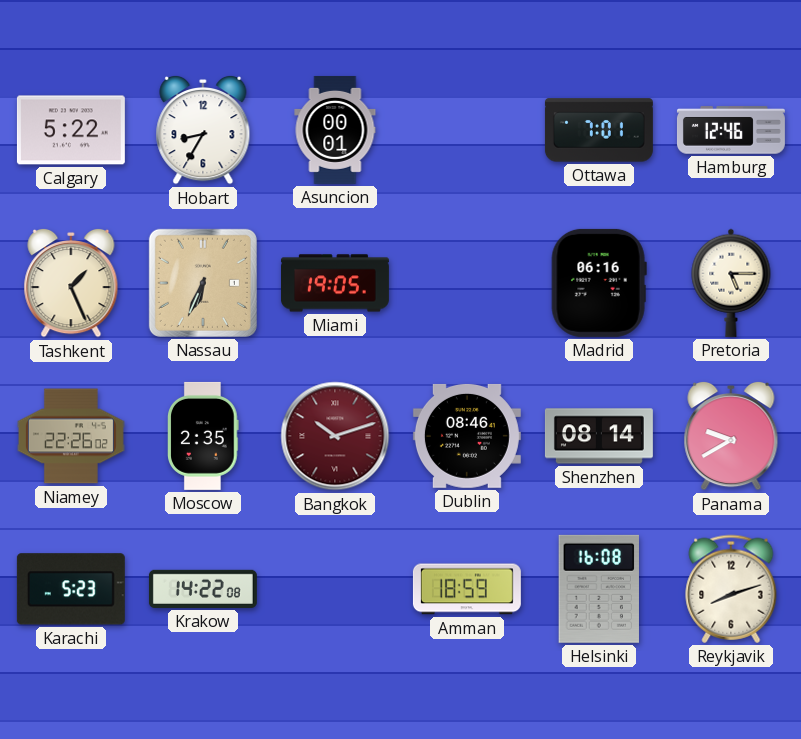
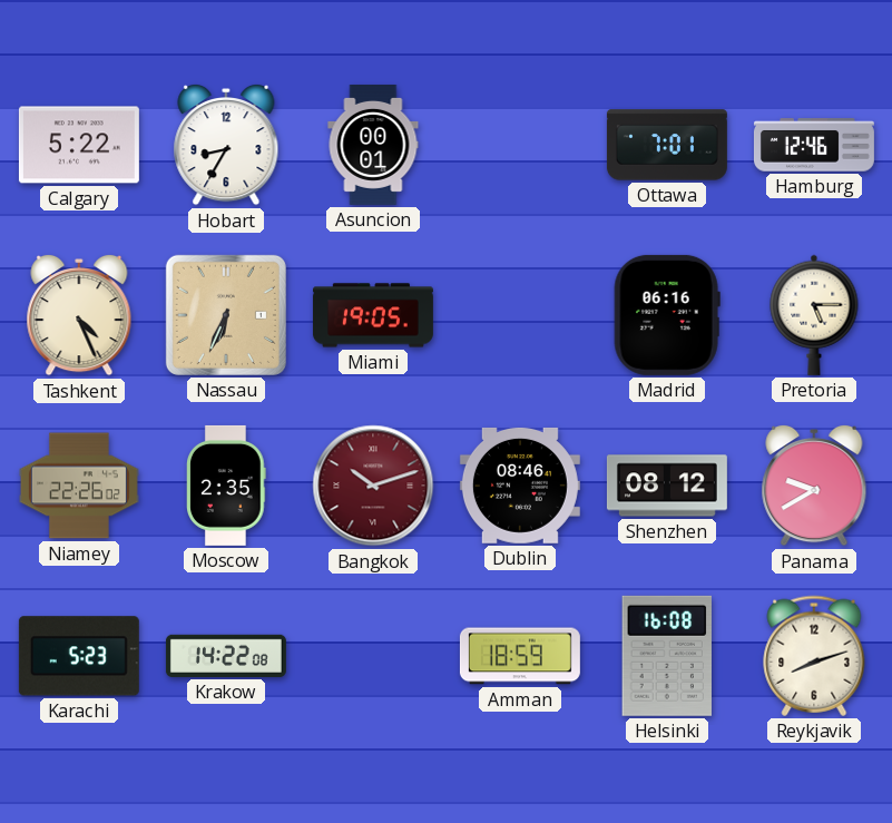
Tashkent: 1:26 -> 4:26
Shenzhen: 08:14 -> 08:12
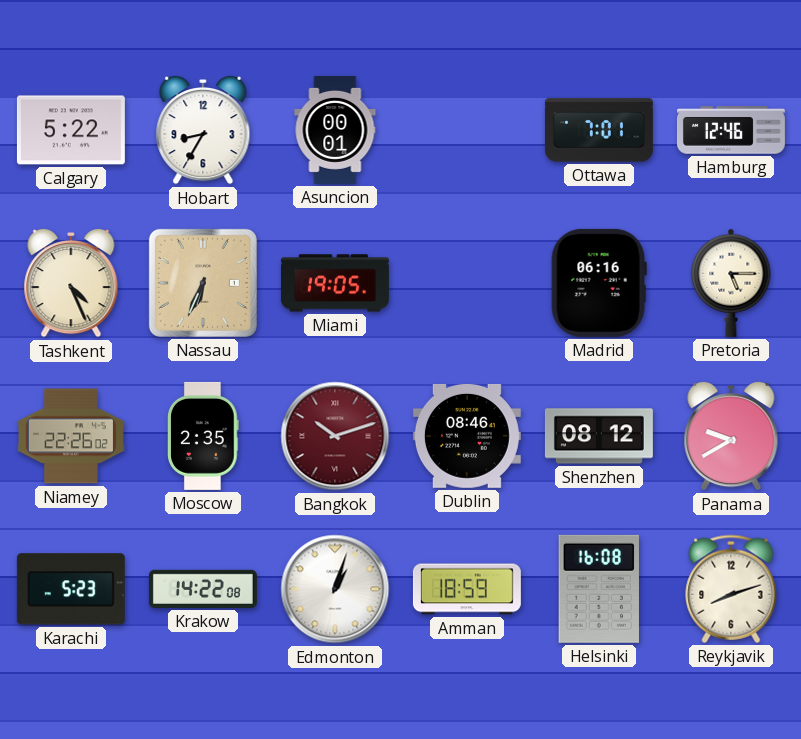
Edmonton: none -> 1:03
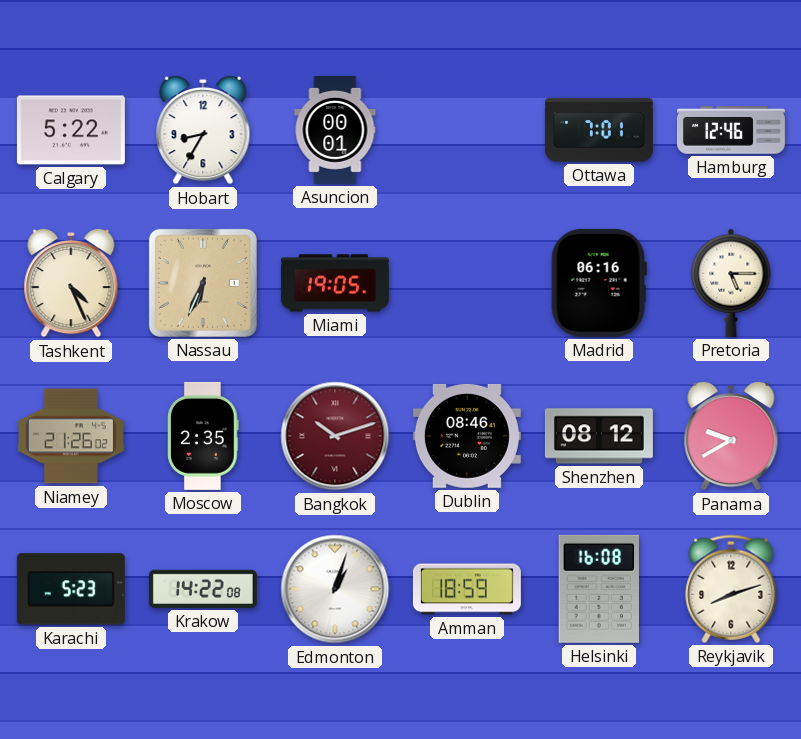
Niamey: 22:26 -> 21:26
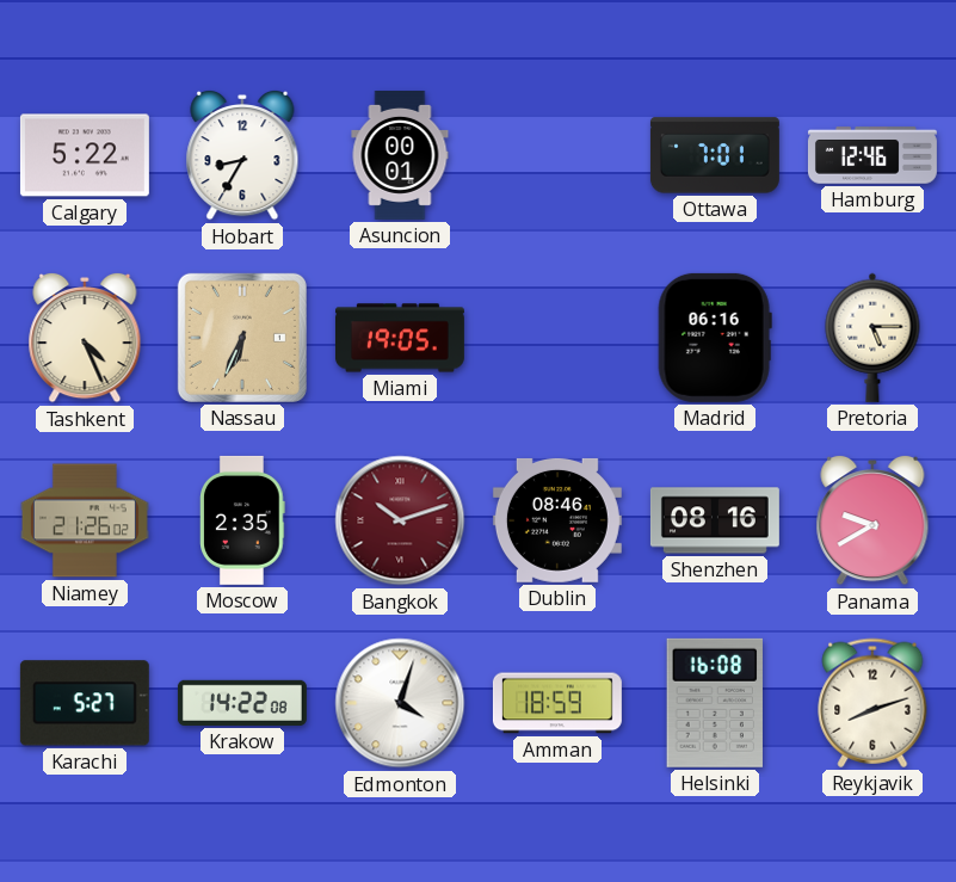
Shenzhen: 08:12 -> 08:16
Karachi: 5:23 -> 5:27
Edmonton: 1:03 -> 4:03
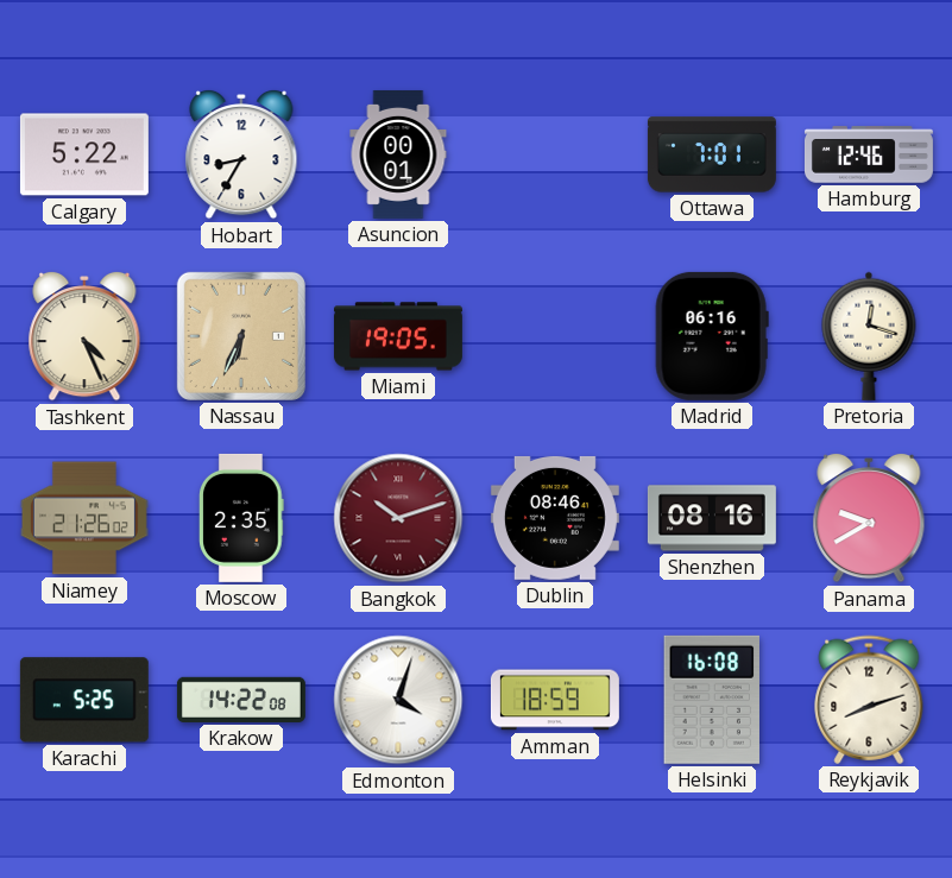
Pretoria: 5:15 -> 12:18
Karachi: 5:27 -> 5:25
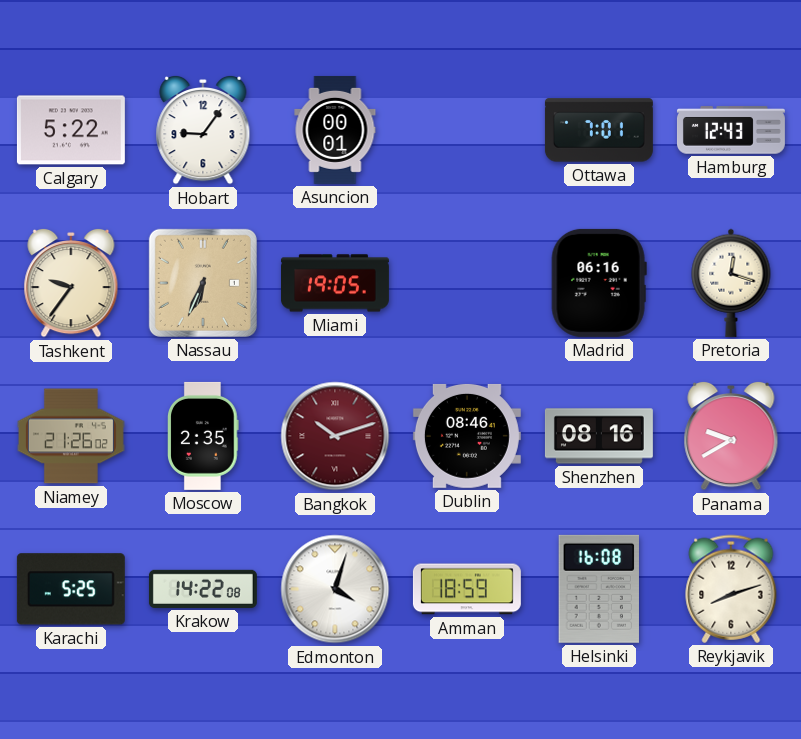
Hobart: 8:35 -> 9:06
Hamburg: 12:46 -> 12:43
Tashkent: 4:26 -> 9:36
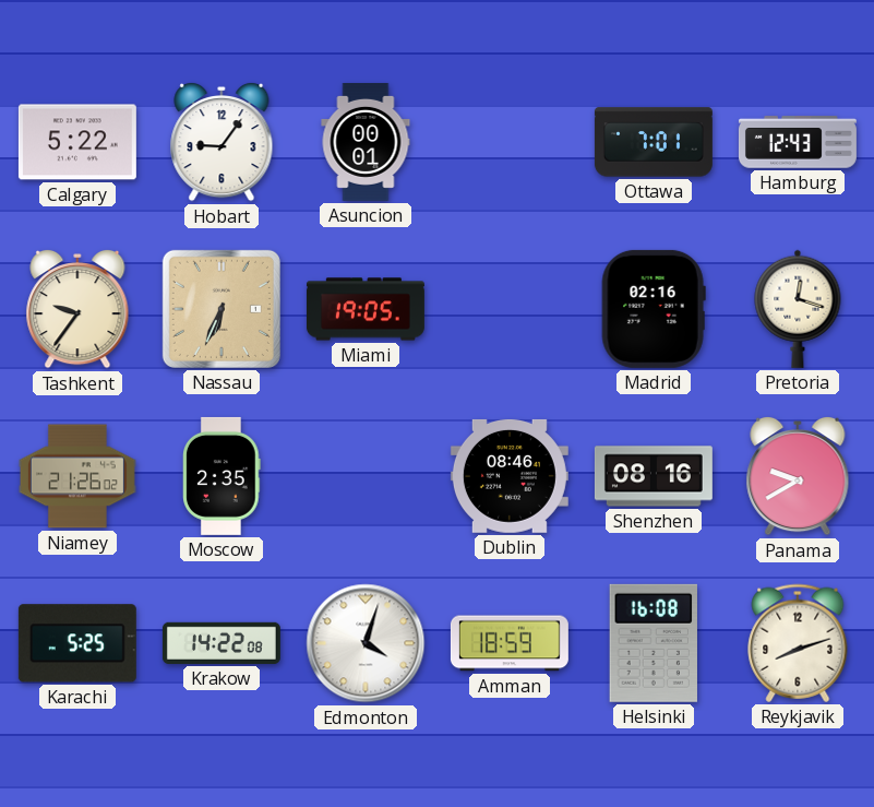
Madrid: 06:16 -> 02:16
Bangkok: 10:12 -> none
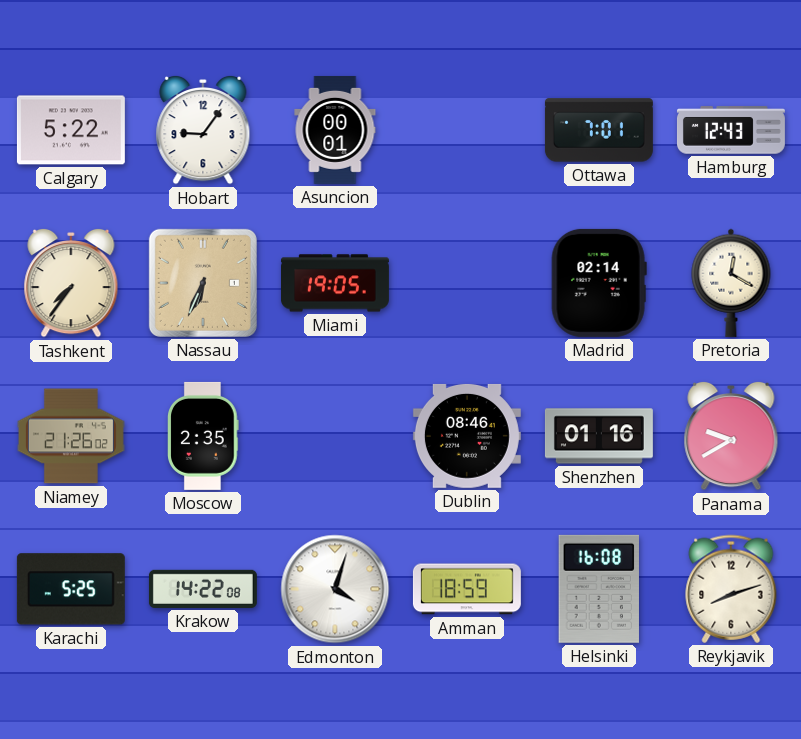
Tashkent: 9:36 -> 7:36
Madrid: 02:16 -> 02:14
Pretoria: 12:18 -> 12:20
Shenzhen: 08:16 -> 01:16
